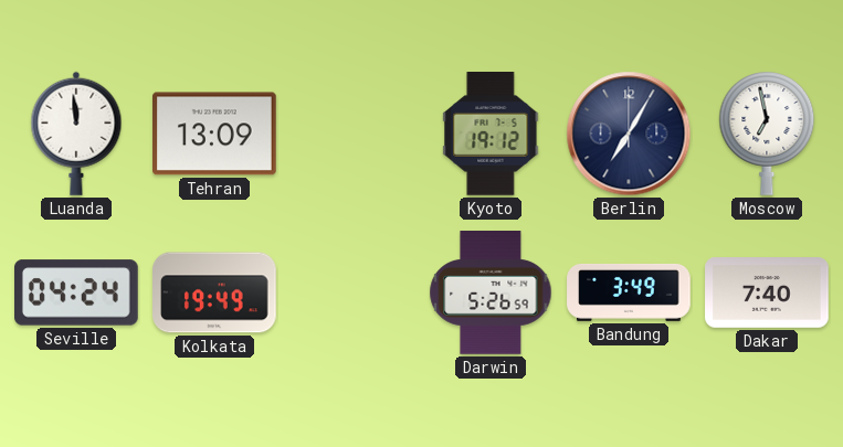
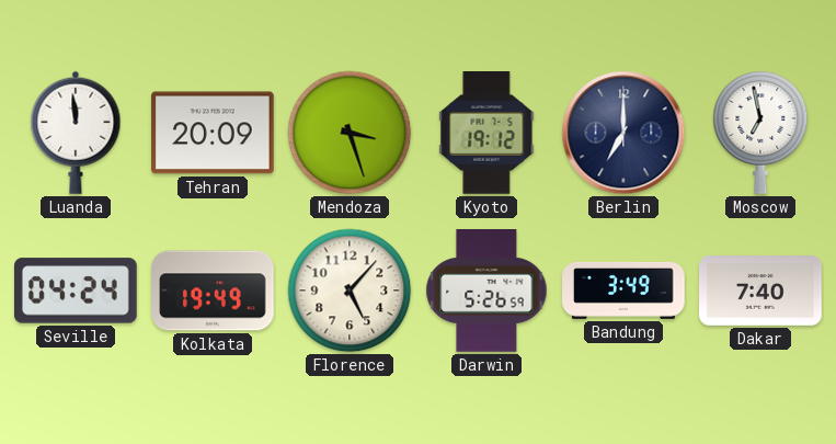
Tehran: 13:09 -> 20:09
Mendoza: none -> 3:27
Berlin: 7:05 -> 7:00
Florence: none -> 5:07
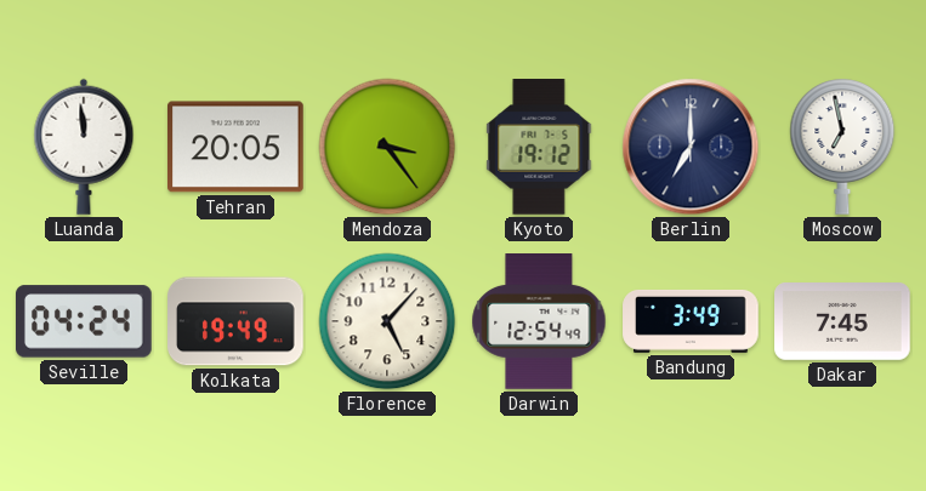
Tehran: 20:09 -> 20:05
Mendoza: 3:27 -> 3:24
Darwin: 5:26 -> 12:54
Dakar: 7:40 -> 7:45
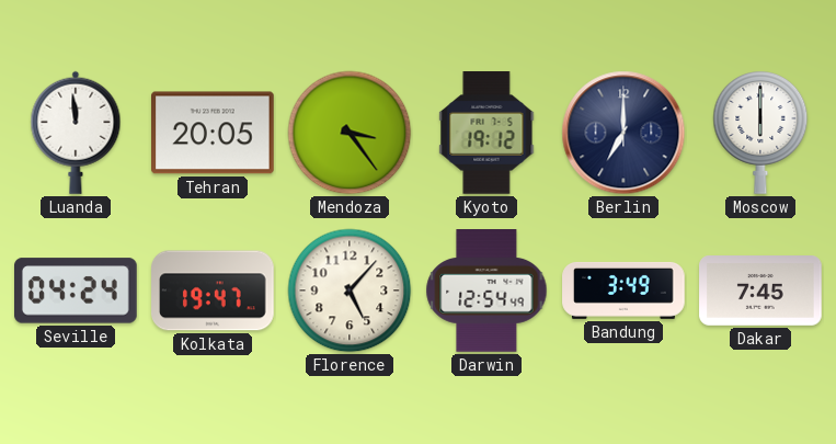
Moscow: 6:58 -> 6:00
Kolkata: 19:49 -> 19:47
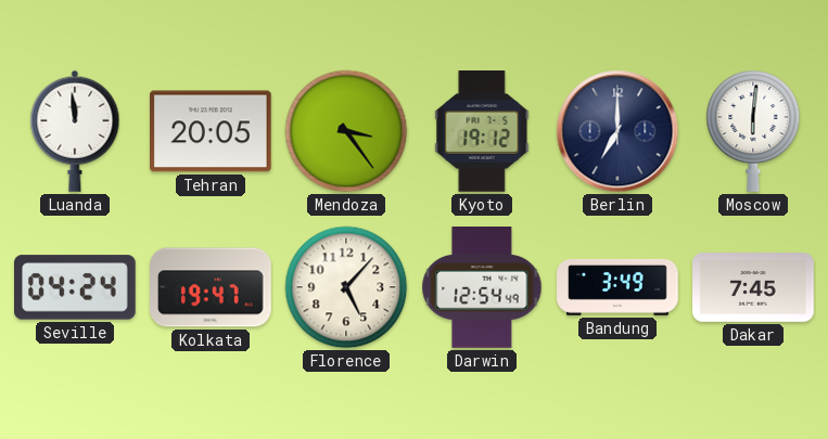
Moscow: 6:00 -> 6:01
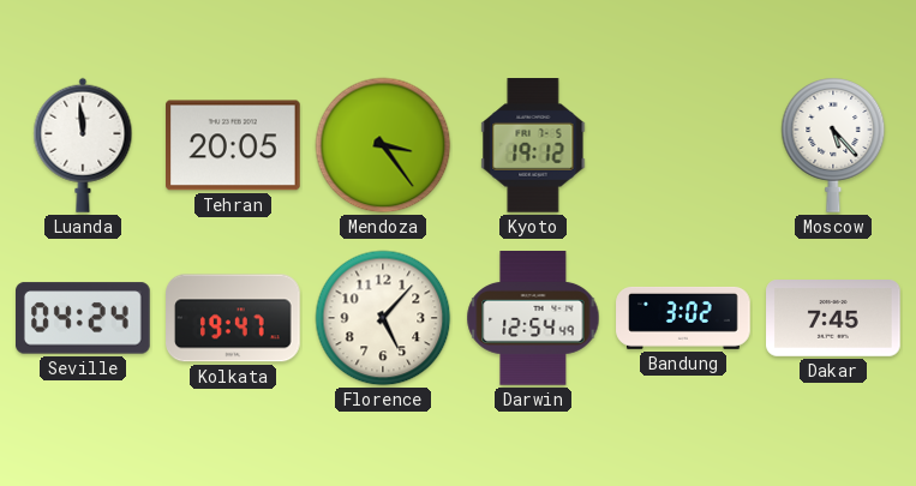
Berlin: 7:00 -> none
Moscow: 6:01 -> 5:23
Bandung: 3:49 -> 3:02
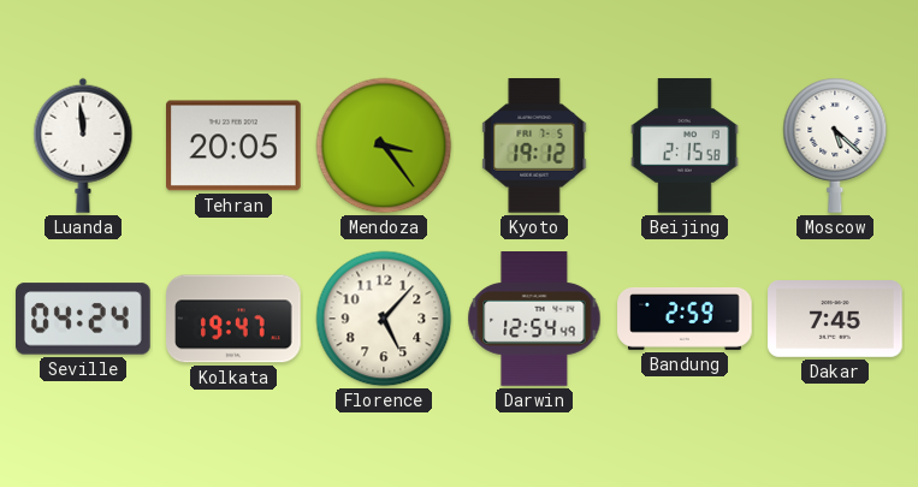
Beijing: none -> 2:15
Moscow: 5:23 -> 5:22
Bandung: 3:02 -> 2:59
